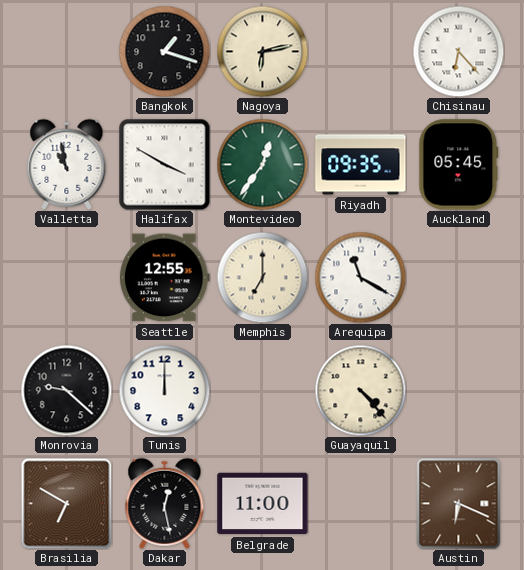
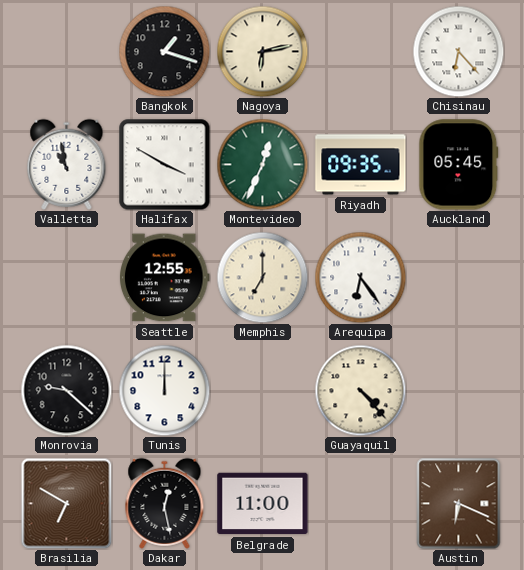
Montevideo: 12:36 -> 12:34
Arequipa: 11:20 -> 6:24
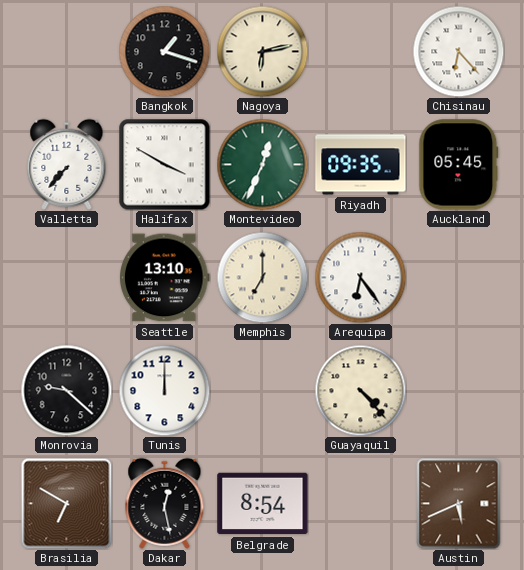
Valletta: 10:58 -> 7:37
Seattle: 12:55 -> 13:10
Belgrade: 11:00 -> 8:54
Austin: 6:19 -> 5:41
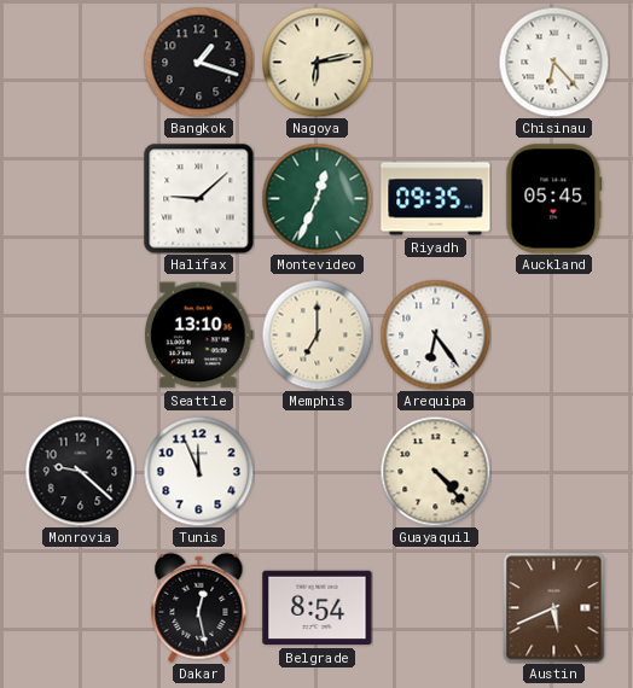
Valletta: 7:37 -> none
Halifax: 3:50 -> 9:08
Tunis: 12:00 -> 11:56
Brasilia: 6:50 -> none
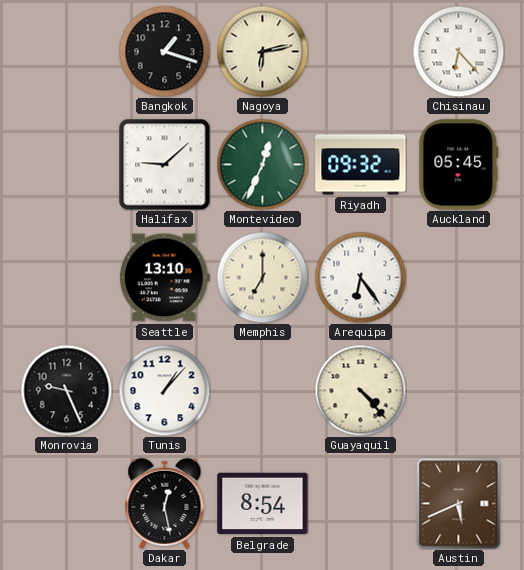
Riyadh: 09:35 -> 09:32
Monrovia: 9:22 -> 9:26
Tunis: 11:56 -> 1:07
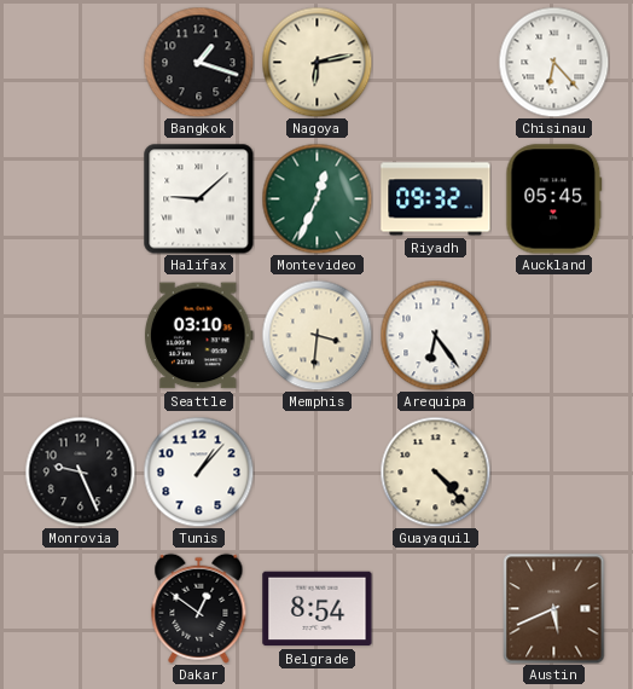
Seattle: 13:10 -> 03:10
Memphis: 7:00 -> 3:31
Dakar: 12:28 -> 12:51
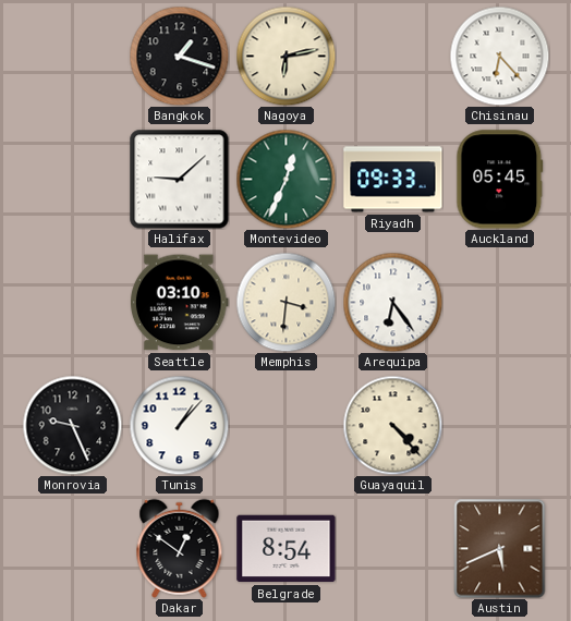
Riyadh: 09:32 -> 09:33
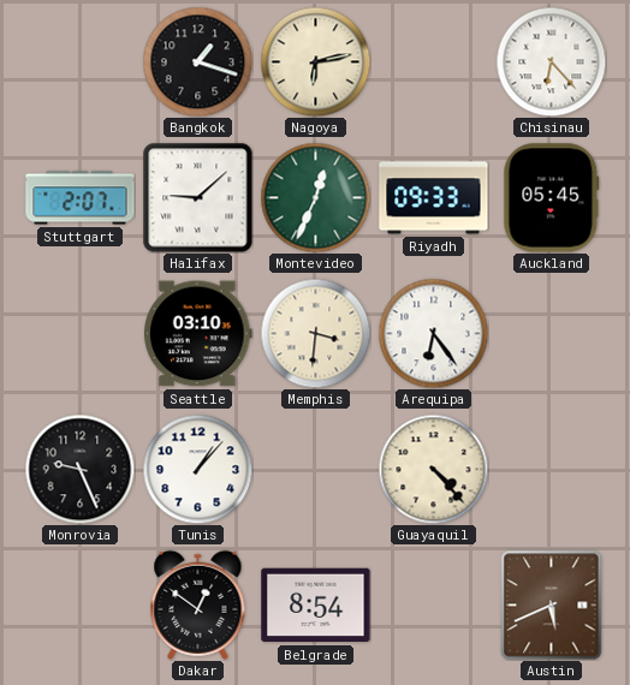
Stuttgart: none -> 2:07
